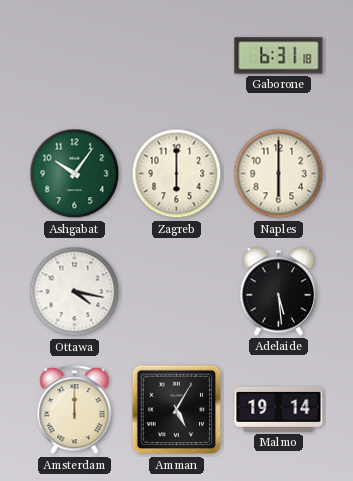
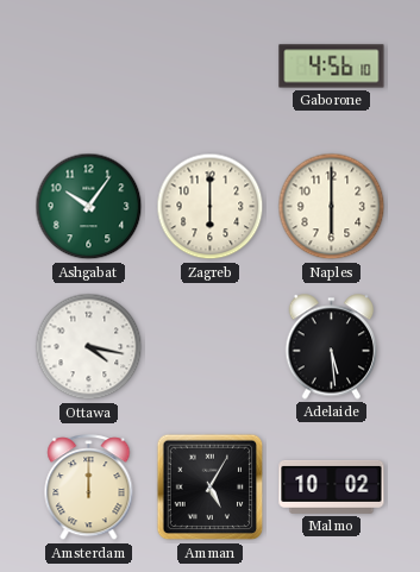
Gaborone: 6:31 -> 4:56
Malmo: 19:14 -> 10:02
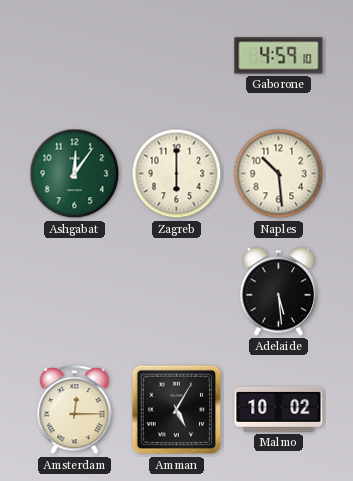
Gaborone: 4:56 -> 4:59
Ashgabat: 10:06 -> 12:06
Naples: 6:00 -> 10:29
Ottawa: 4:17 -> none
Amsterdam: 12:00 -> 12:15
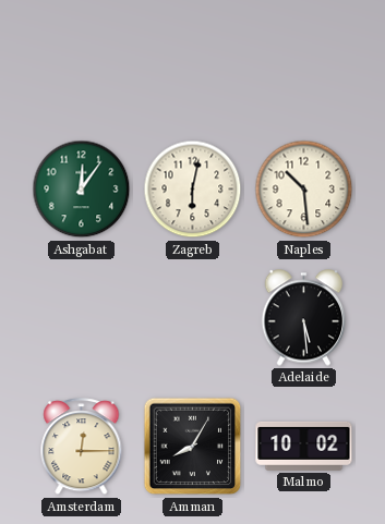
Gaborone: 4:59 -> none
Zagreb: 6:00 -> 6:02
Amman: 5:05 -> 8:05
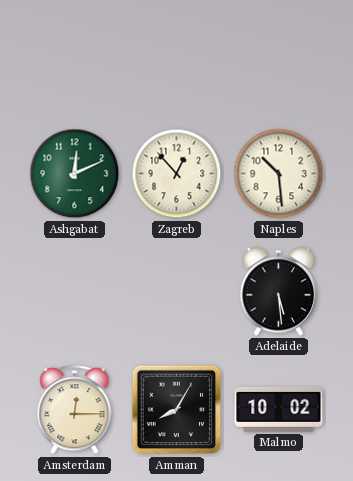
Ashgabat: 12:06 -> 12:11
Zagreb: 6:02 -> 12:53
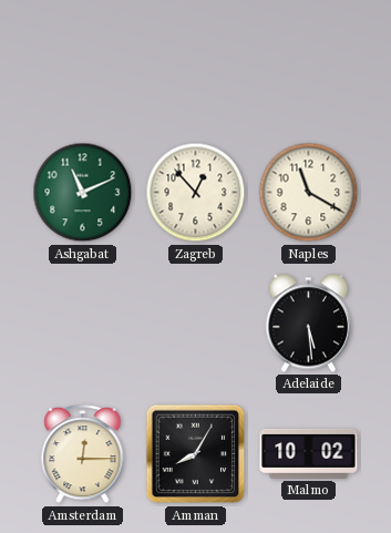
Ashgabat: 12:11 -> 11:11
Naples: 10:29 -> 11:20
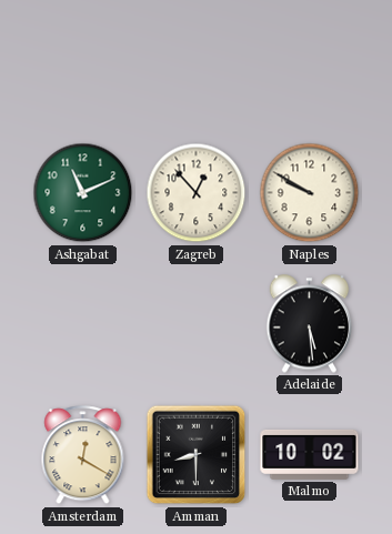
Naples: 11:20 -> 9:50
Amsterdam: 12:15 -> 12:20
Amman: 8:05 -> 8:30
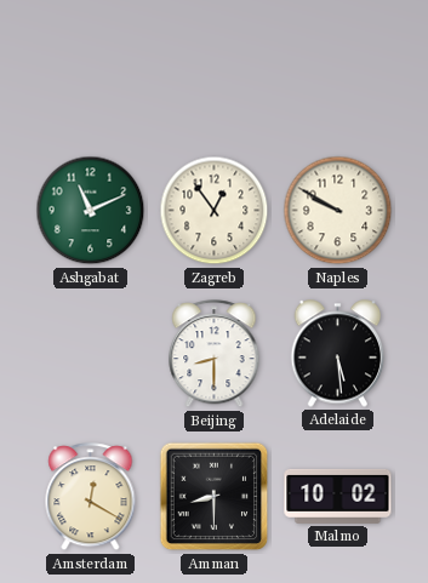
Zagreb: 12:53 -> 12:54
Beijing: none -> 8:30
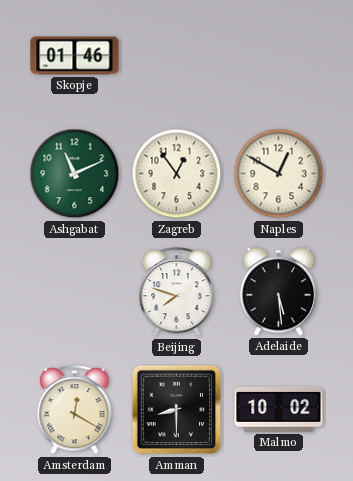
Skopje: none -> 01:46
Naples: 9:50 -> 12:50
Beijing: 8:30 -> 7:48
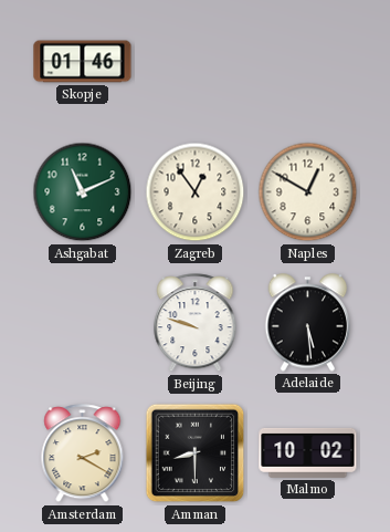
Beijing: 7:48 -> 9:48
Amsterdam: 12:20 -> 2:20
